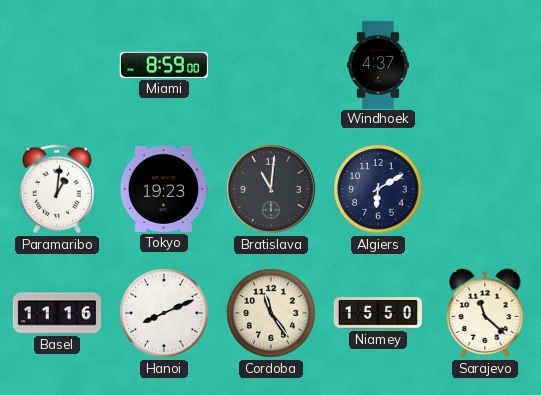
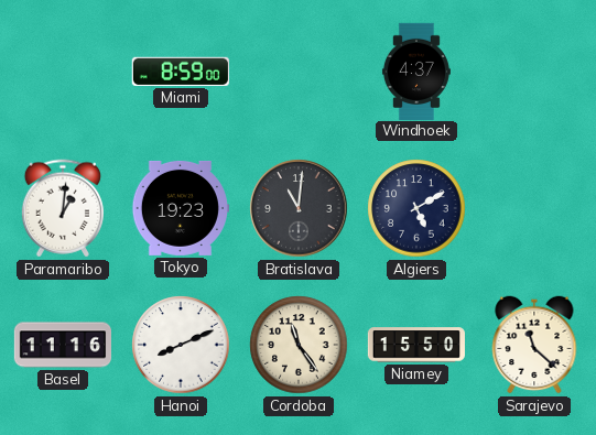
Algiers: 6:10 -> 5:10
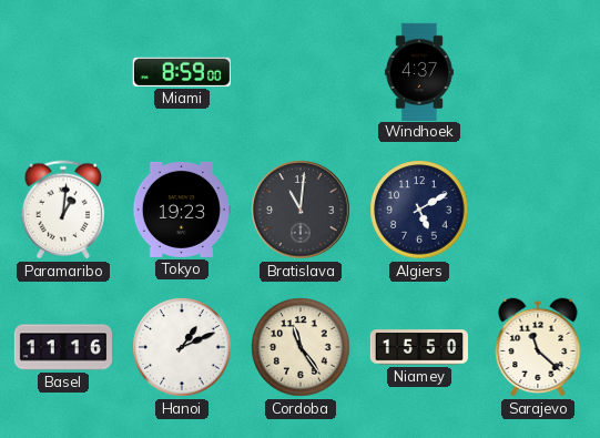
Hanoi: 8:11 -> 1:11
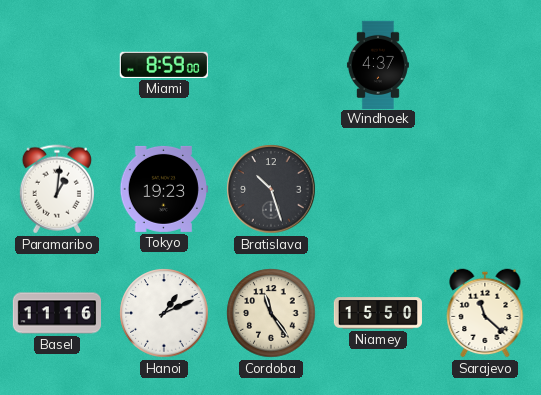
Bratislava: 11:01 -> 10:27
Algiers: 5:10 -> none
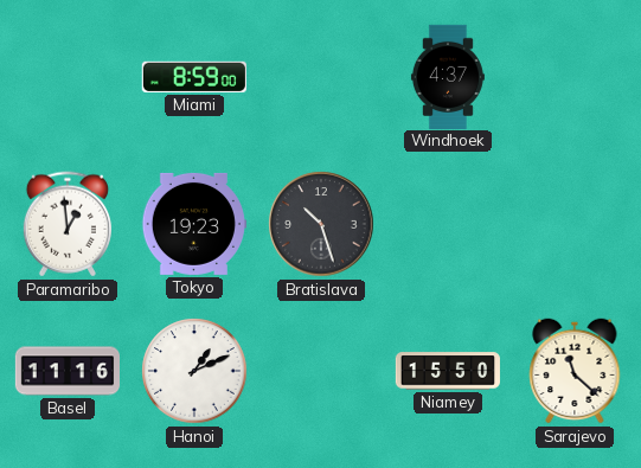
Paramaribo: 1:01 -> 12:59
Cordoba: 11:24 -> none
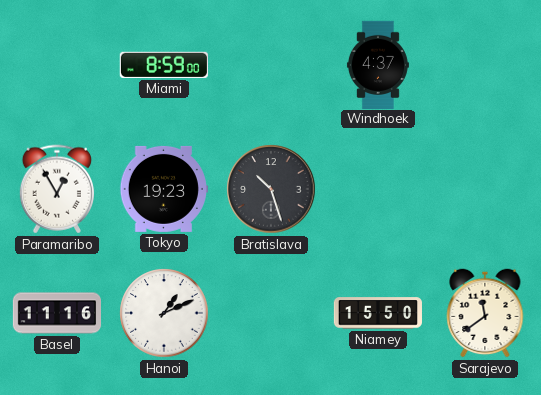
Paramaribo: 12:59 -> 12:55
Sarajevo: 11:22 -> 11:39
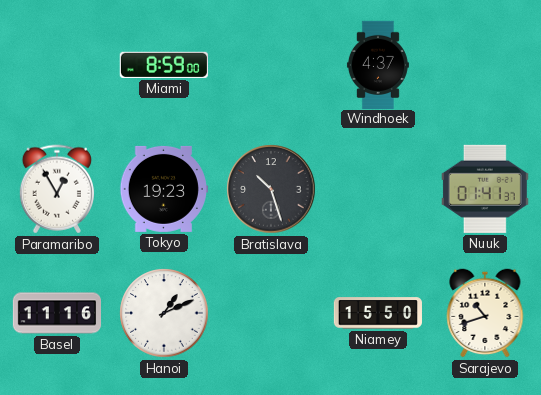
Nuuk: none -> 01:41
Sarajevo: 11:39 -> 10:42
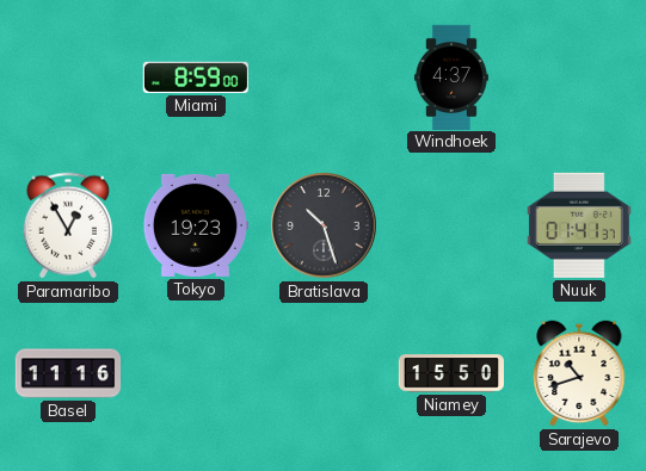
Hanoi: 1:11 -> none
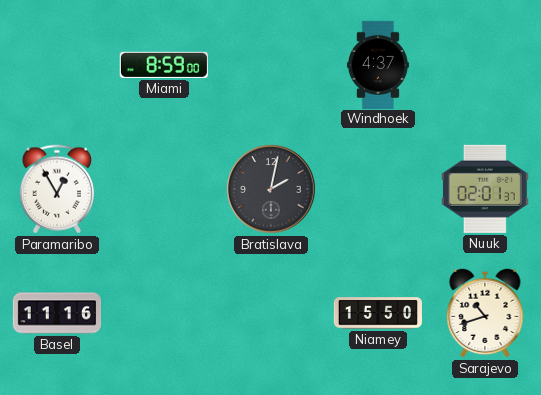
Tokyo: 19:23 -> none
Bratislava: 10:27 -> 2:02
Nuuk: 01:41 -> 02:01
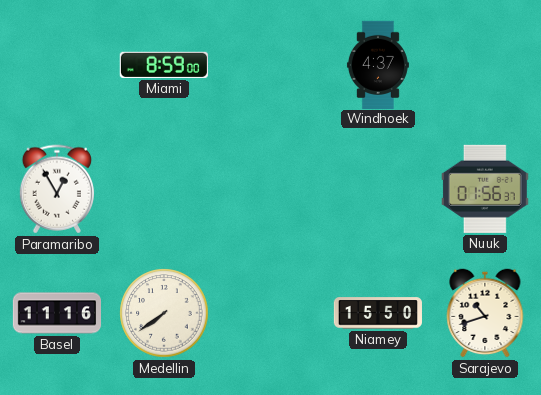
Bratislava: 2:02 -> none
Nuuk: 02:01 -> 01:56
Medellin: none -> 7:39
